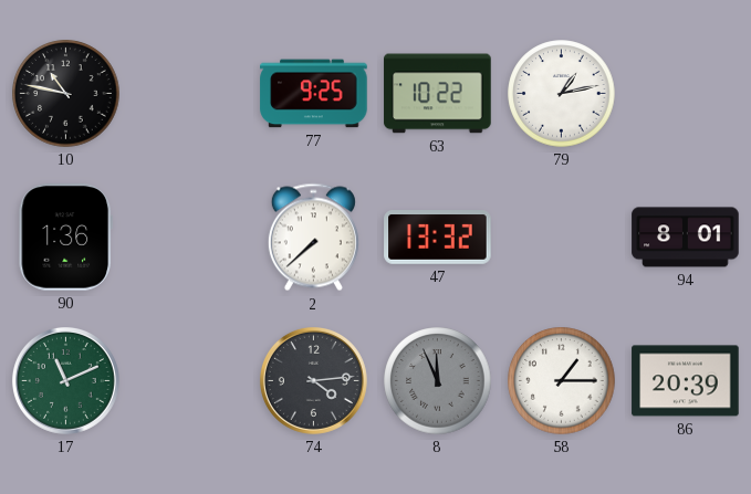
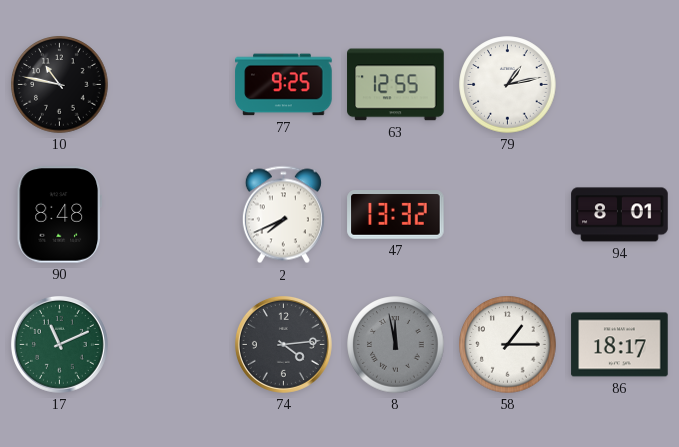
63: 10:22 -> 12:55
90: 1:36 -> 8:48
2: 7:38 -> 7:41
8: 11:56 -> 11:58
86: 20:39 -> 18:17
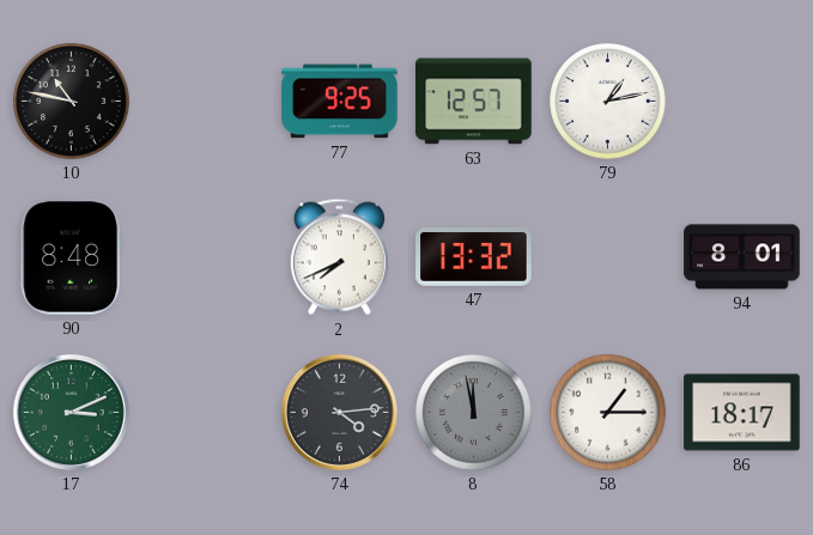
63: 12:55 -> 12:57
17: 11:11 -> 3:11
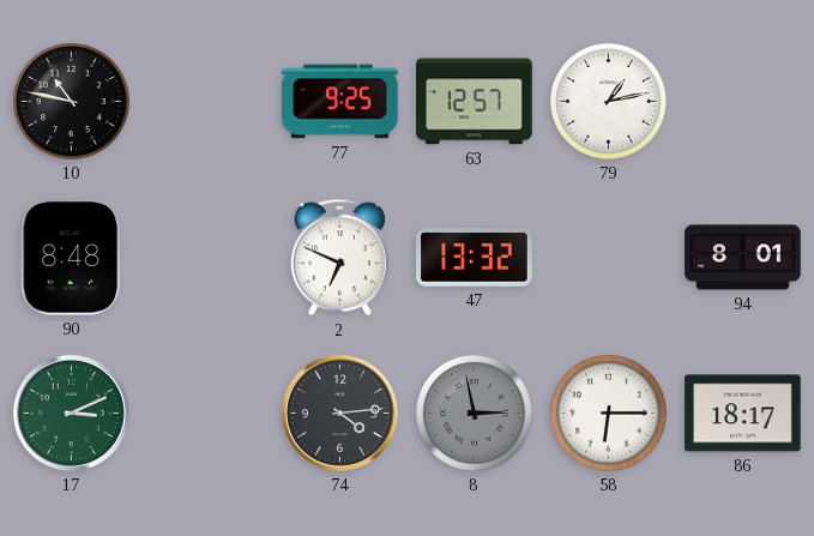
2: 7:41 -> 6:49
8: 11:58 -> 2:58
58: 1:15 -> 6:15
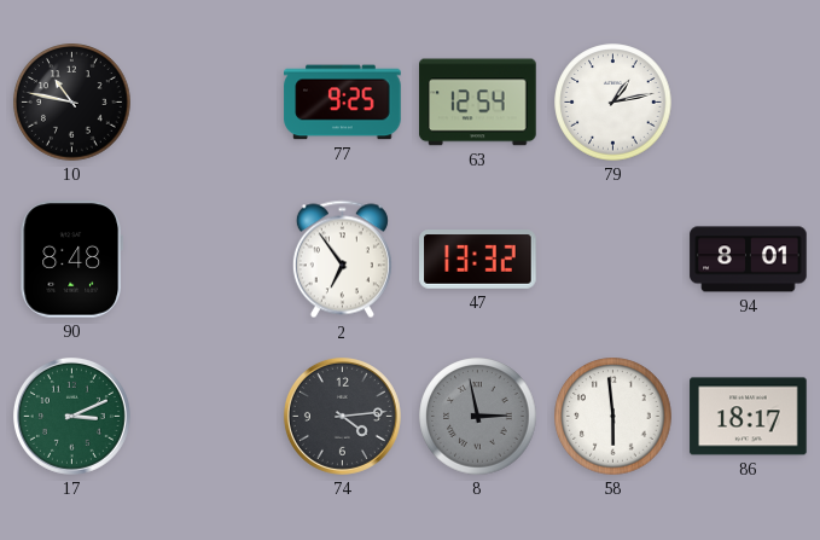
63: 12:57 -> 12:54
2: 6:49 -> 6:54
58: 6:15 -> 5:59
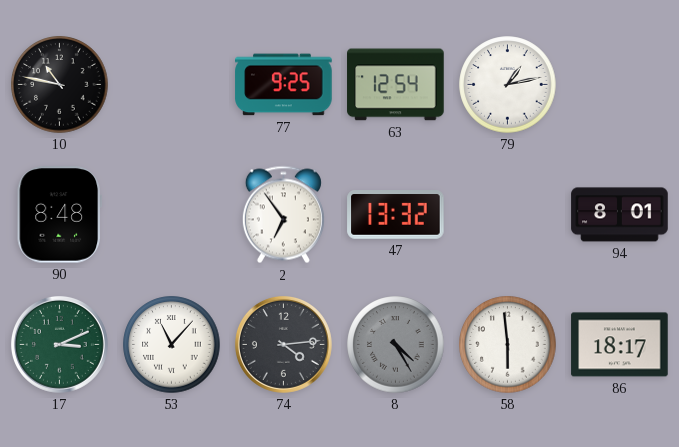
53: none -> 11:07
8: 2:58 -> 4:25
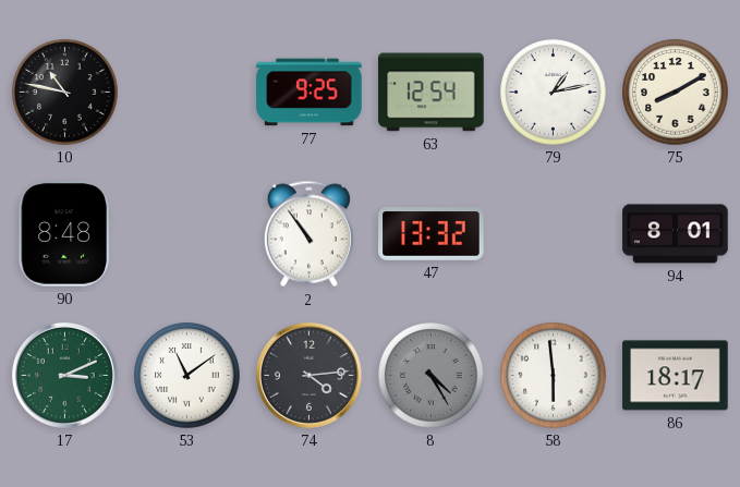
75: none -> 8:10
2: 6:54 -> 10:54
53: 11:07 -> 11:09
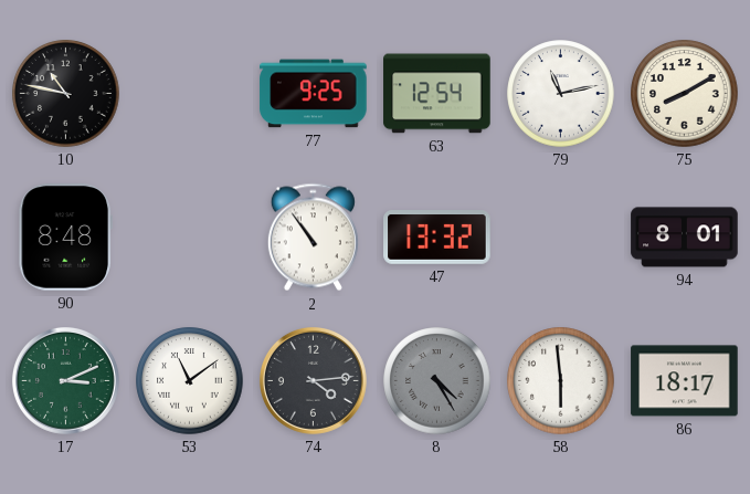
79: 1:13 -> 11:13
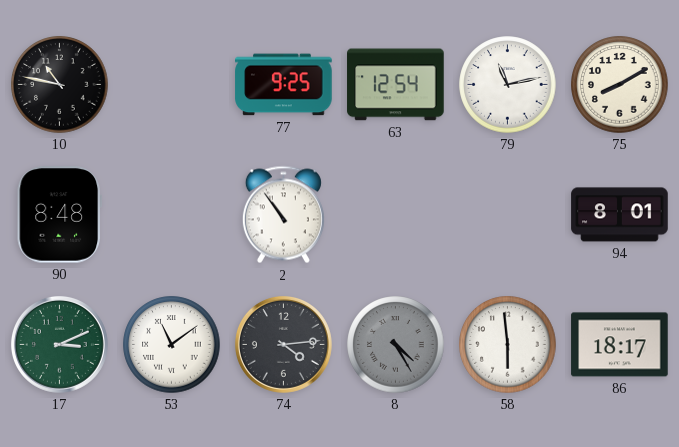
47: 13:32 -> none
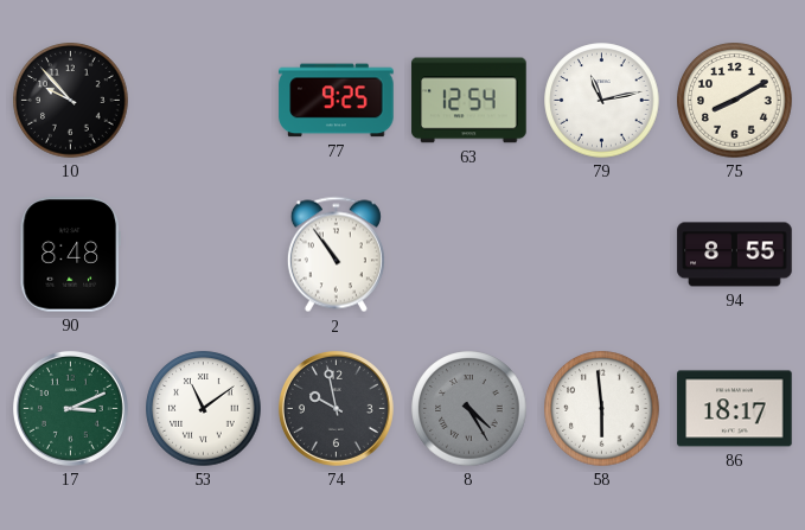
10: 10:47 -> 9:53
94: 8:01 -> 8:55
74: 4:14 -> 9:58
